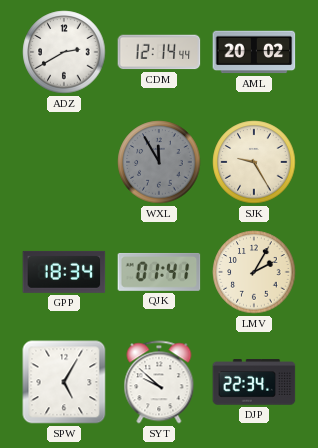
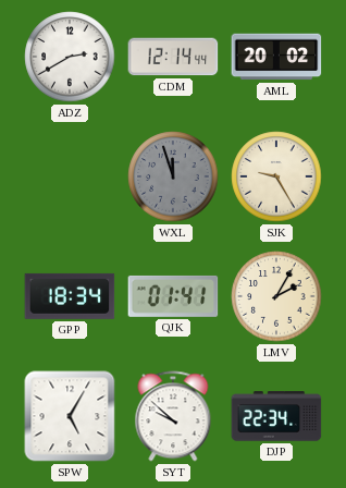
WXL: 11:55 -> 11:57
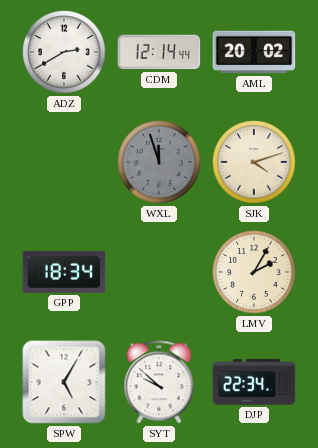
SJK: 9:25 -> 4:12
QJK: 01:41 -> none
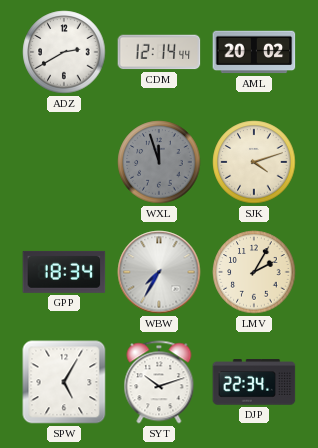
WBW: none -> 7:35
SYT: 9:52 -> 10:12
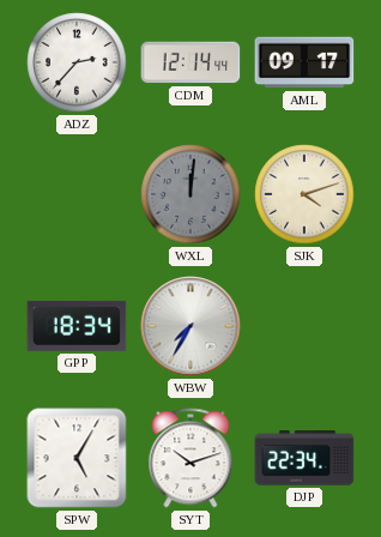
ADZ: 2:40 -> 2:37
AML: 20:02 -> 09:17
WXL: 11:57 -> 12:01
LMV: 2:05 -> none
